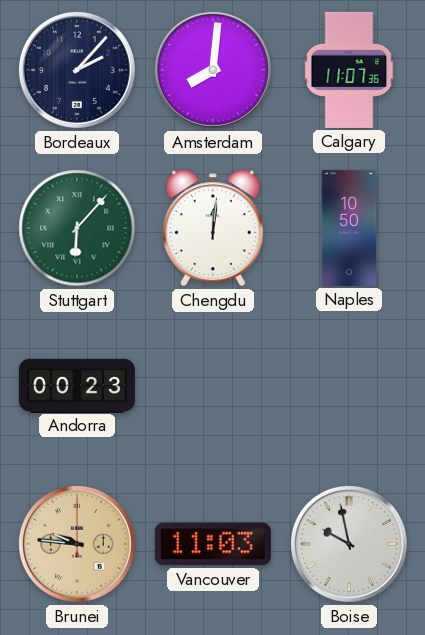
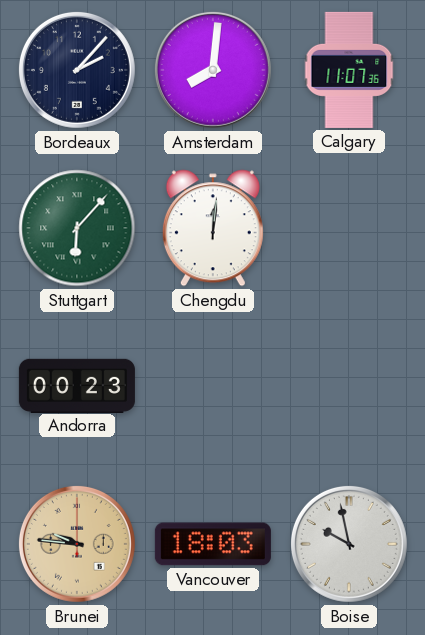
Naples: 10:50 -> none
Vancouver: 11:03 -> 18:03
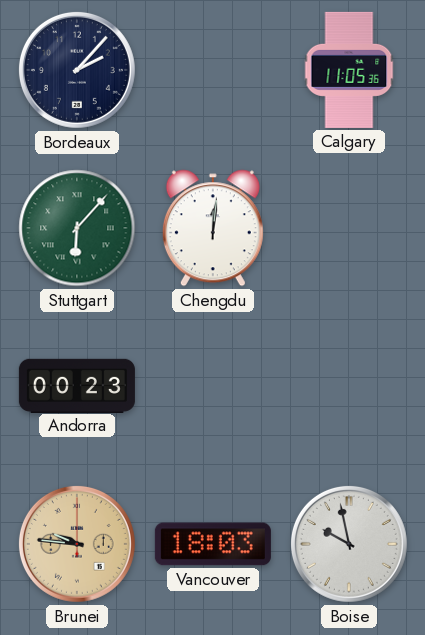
Amsterdam: 8:01 -> none
Calgary: 11:07 -> 11:05
